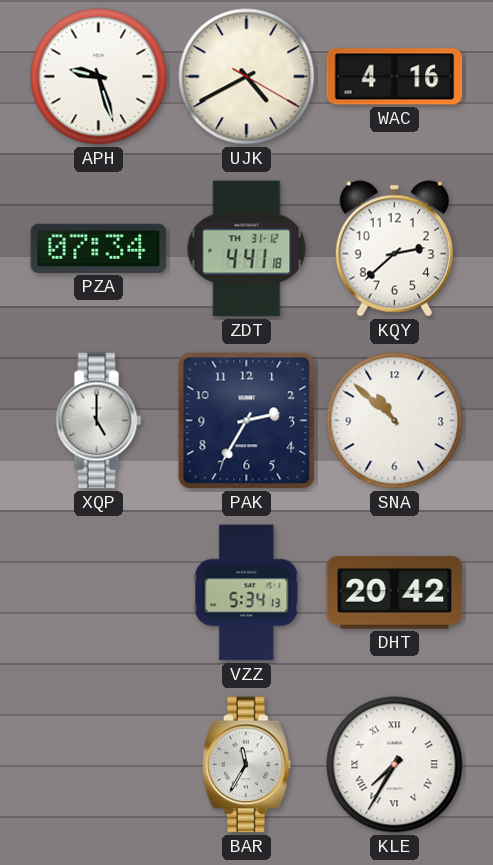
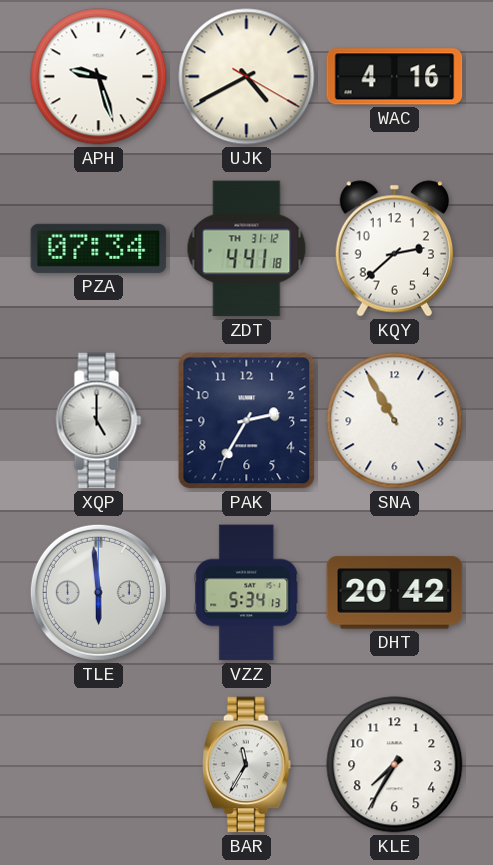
SNA: 10:52 -> 10:55
TLE: none -> 5:59
KLE numerals: Roman -> Arabic
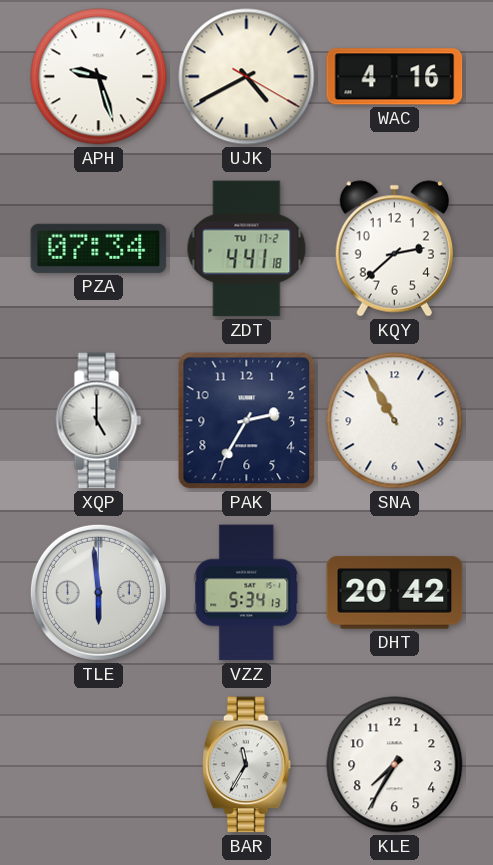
ZDT date: TH 31-12 -> TU 17-2
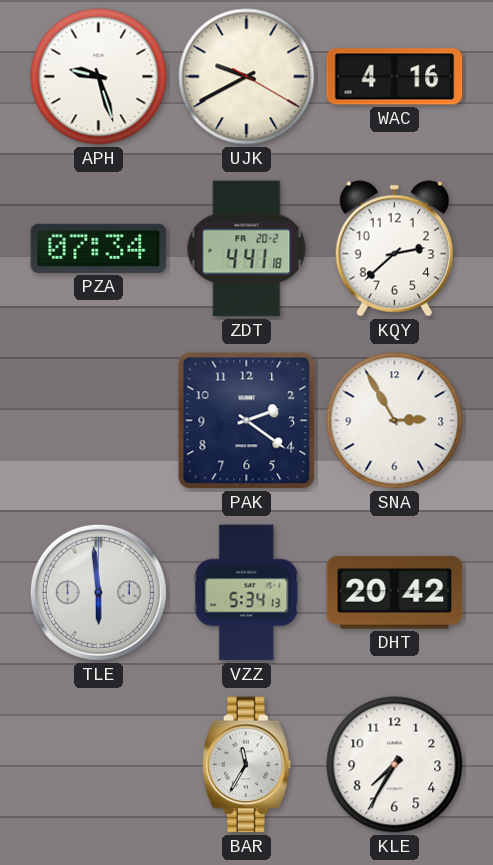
UJK: 4:40 -> 9:40
ZDT date: TU 17-2 -> FR 20-2
XQP: 5:00 -> none
PAK: 2:35 -> 2:21
SNA: 10:55 -> 2:55
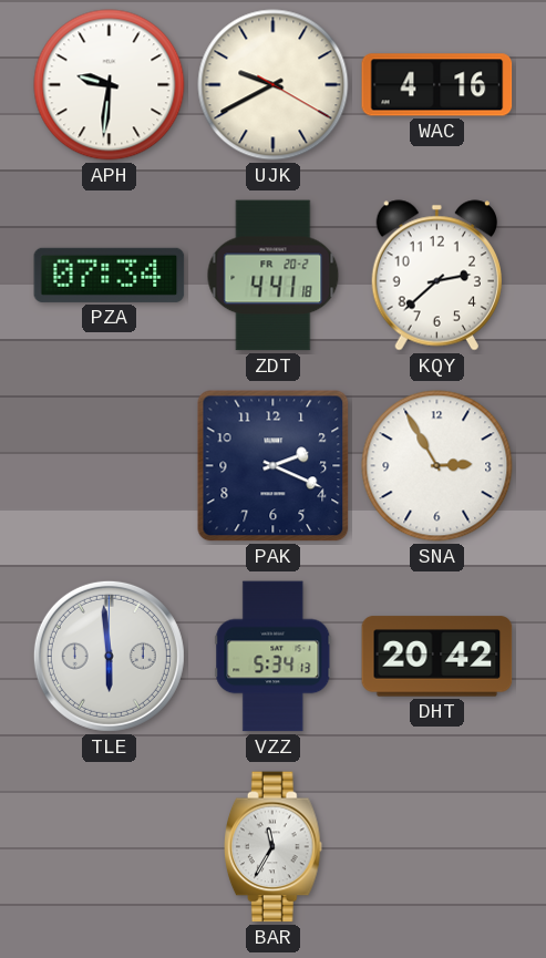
APH: 9:27 -> 9:31
PAK: 2:21 -> 2:19
KLE: 7:35 -> none
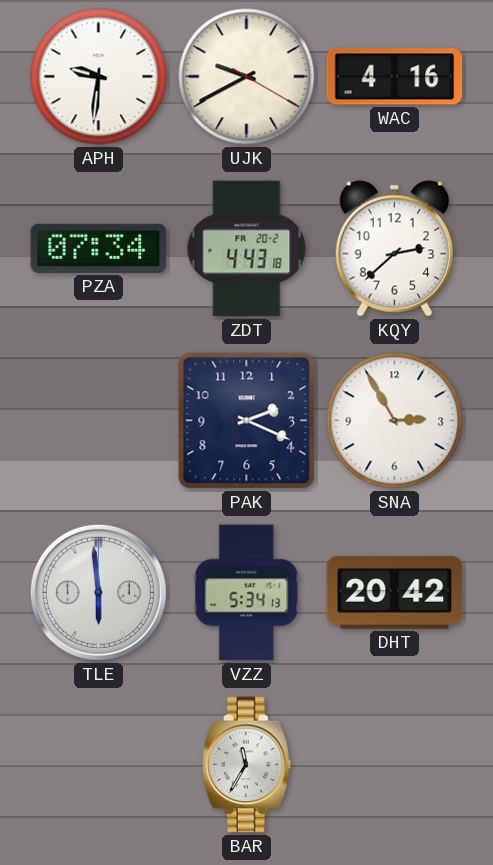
ZDT: 4:41 -> 4:43
